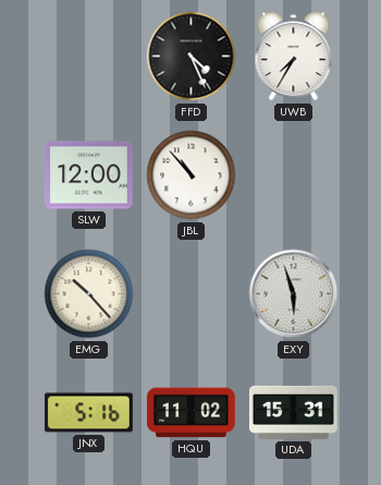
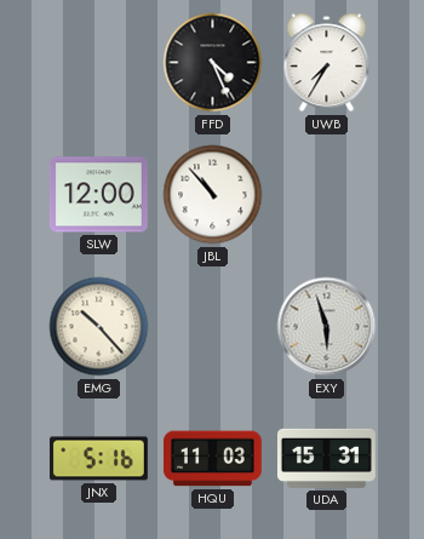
HQU: 11:02 -> 11:03
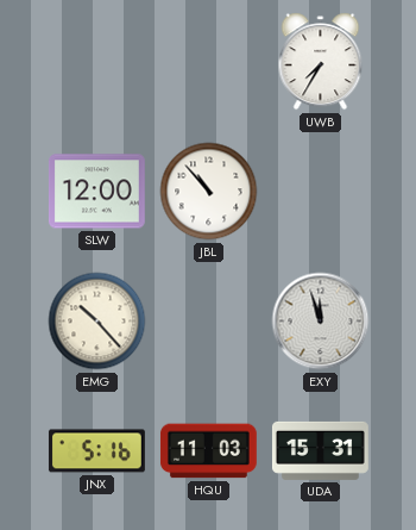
FFD: 4:26 -> none
EXY: 5:57 -> 11:57
